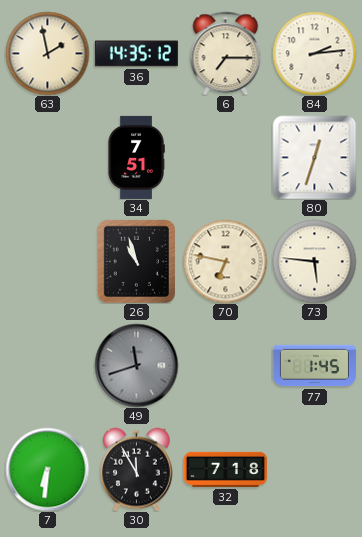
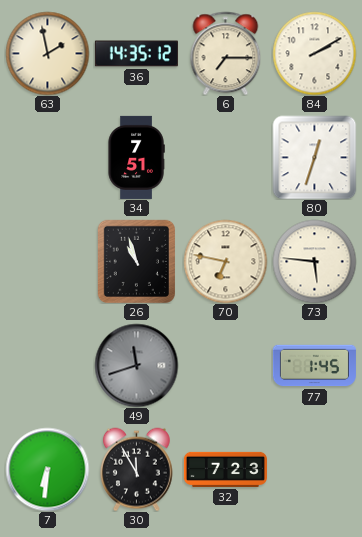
84: 2:14 -> 2:10
32: 7:18 -> 7:23
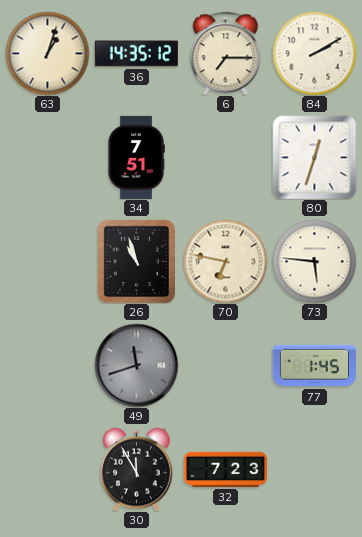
63: 1:58 -> 1:03
7: 6:31 -> none
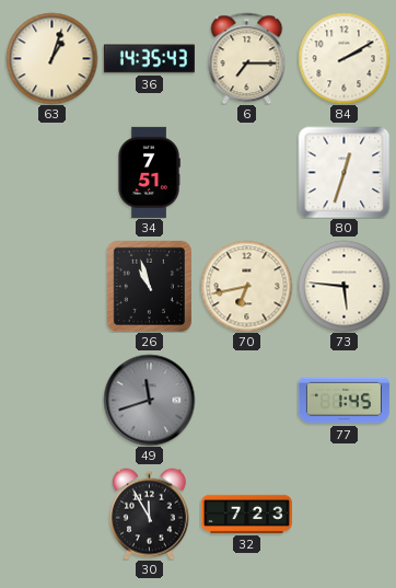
36: 14:35:12 -> 14:35:43
70: 6:47 -> 6:43
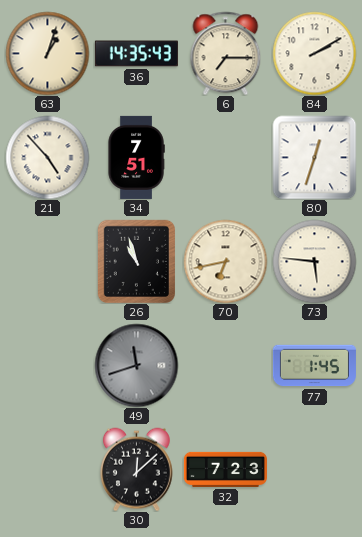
21: none -> 4:53
30: 11:55 -> 12:08
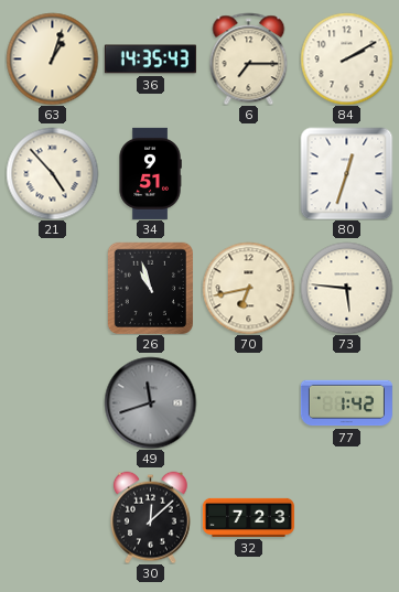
34: 7:51 -> 9:51
77: 1:45 -> 1:42
